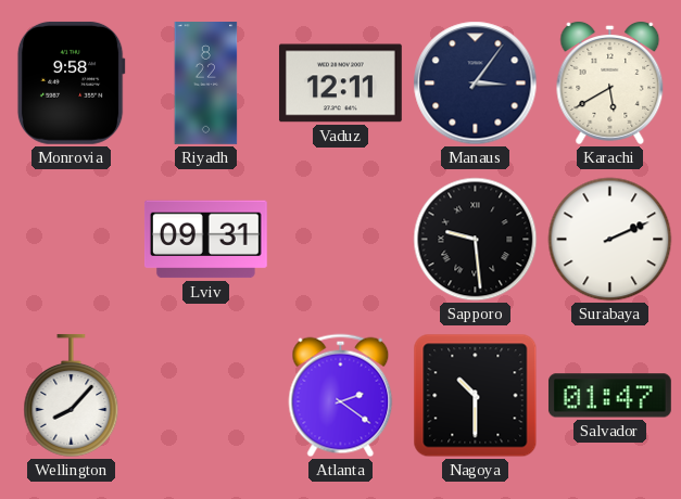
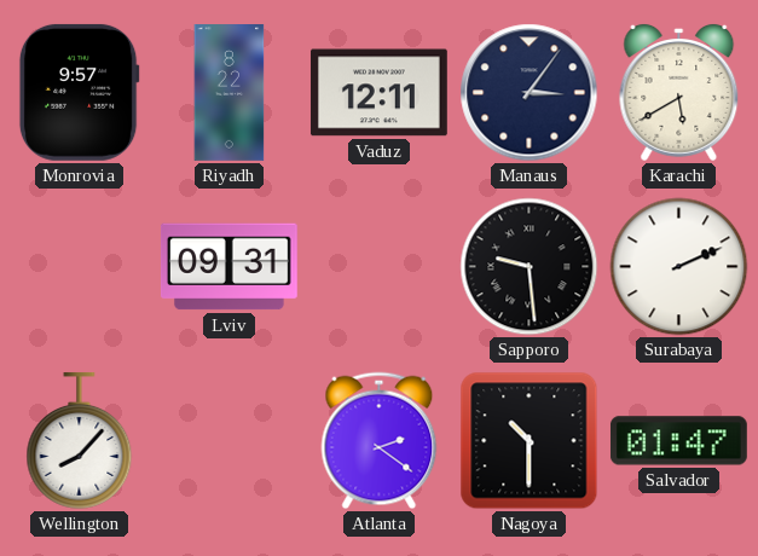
Monrovia: 9:58 -> 9:57
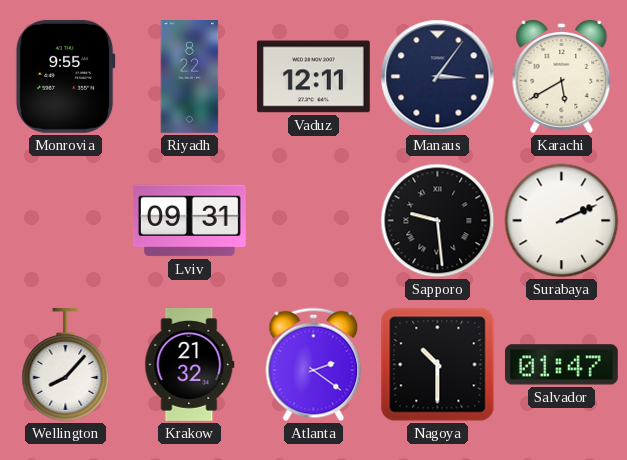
Monrovia: 9:57 -> 9:55
Krakow: none -> 21:32
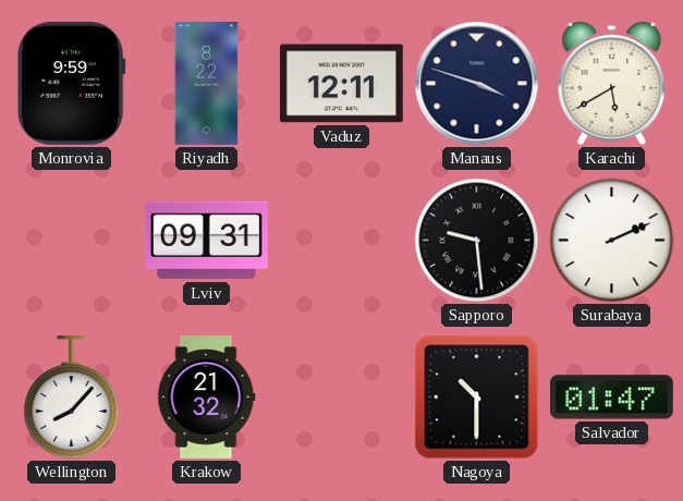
Monrovia: 9:55 -> 9:59
Manaus: 3:06 -> 3:48
Atlanta: 2:21 -> none
